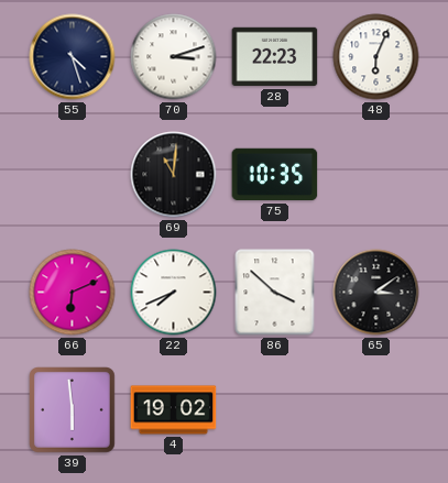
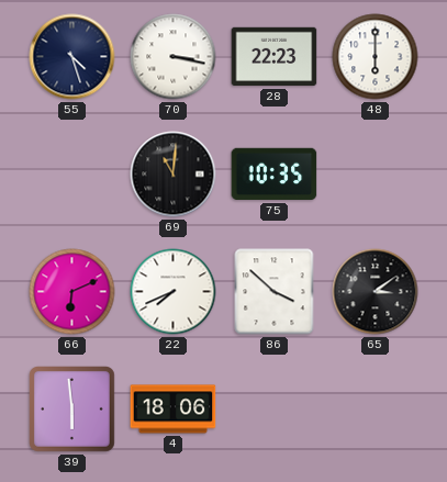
70: 3:12 -> 3:17
48: 6:04 -> 6:00
4: 19:02 -> 18:06
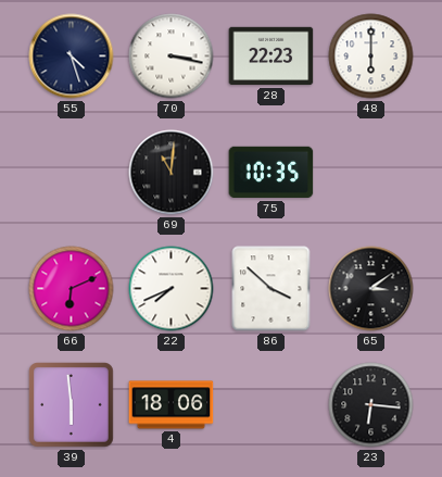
23: none -> 6:16
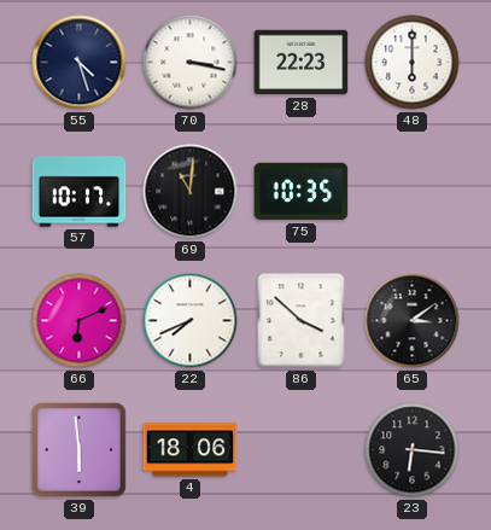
57: none -> 10:17
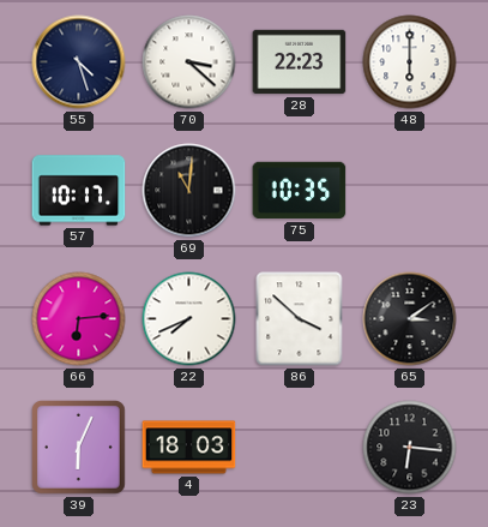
70: 3:17 -> 3:22
66: 6:11 -> 6:14
39: 5:59 -> 6:04
4: 18:06 -> 18:03
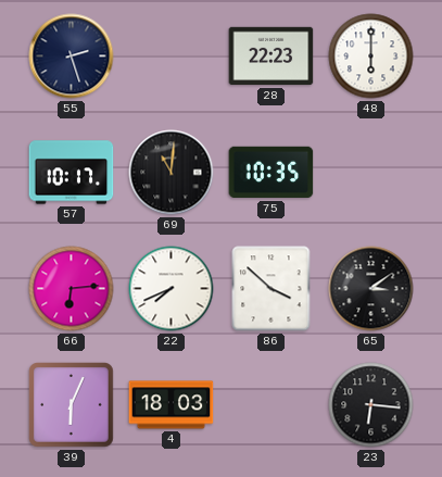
55: 4:27 -> 2:27
70: 3:22 -> none
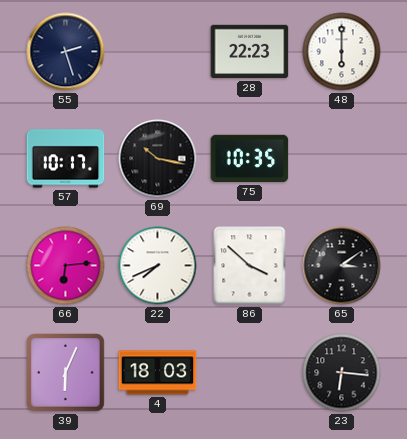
69: 11:01 -> 10:17
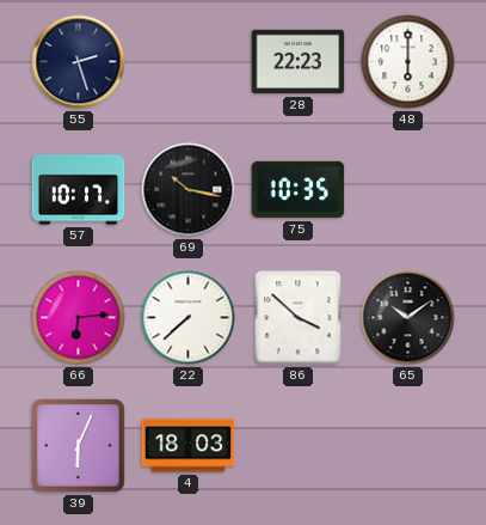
22: 7:41 -> 7:38
65: 3:09 -> 10:09
23: 6:16 -> none
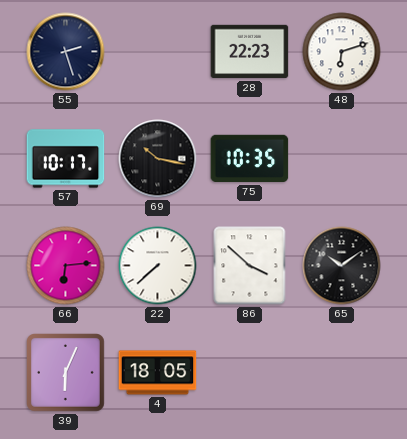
48: 6:00 -> 6:12
4: 18:03 -> 18:05
